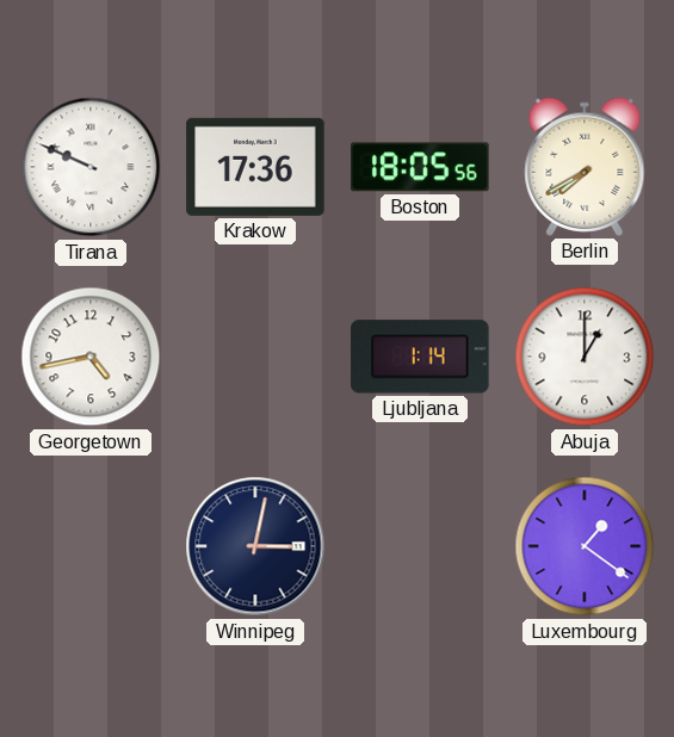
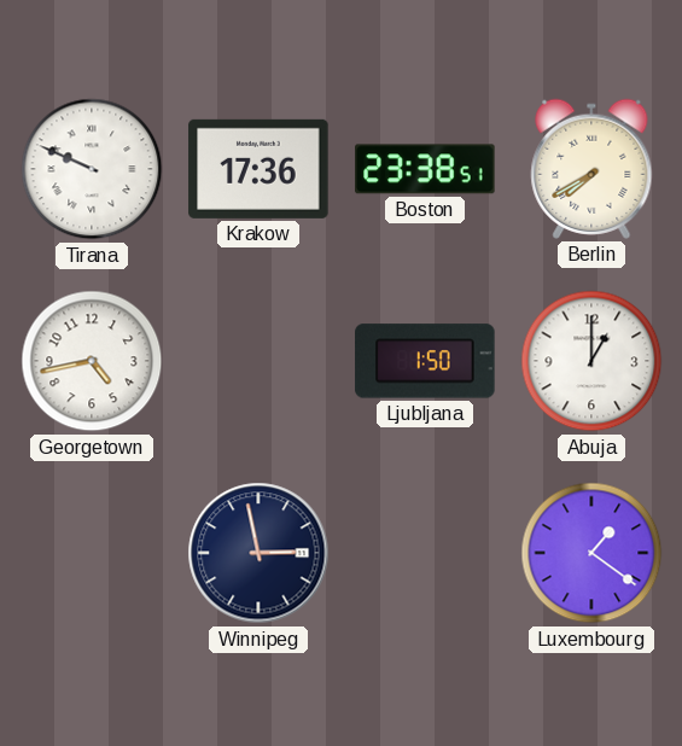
Boston: 18:05 -> 23:38
Ljubljana: 1:14 -> 1:50
Winnipeg: 3:02 -> 2:58
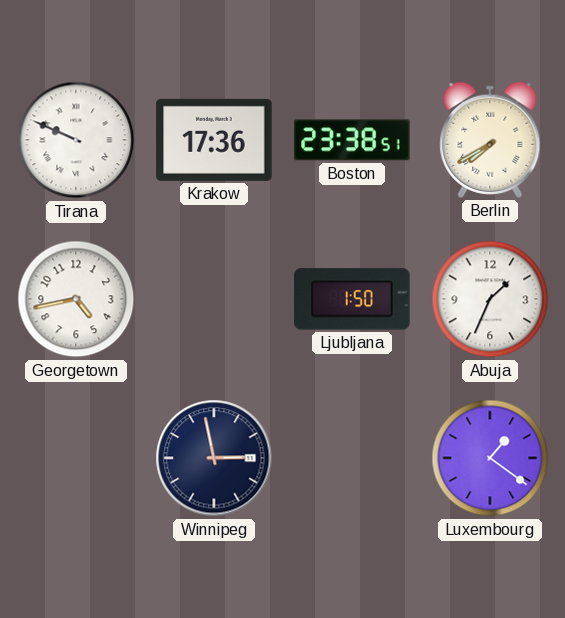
Abuja: 1:00 -> 1:34
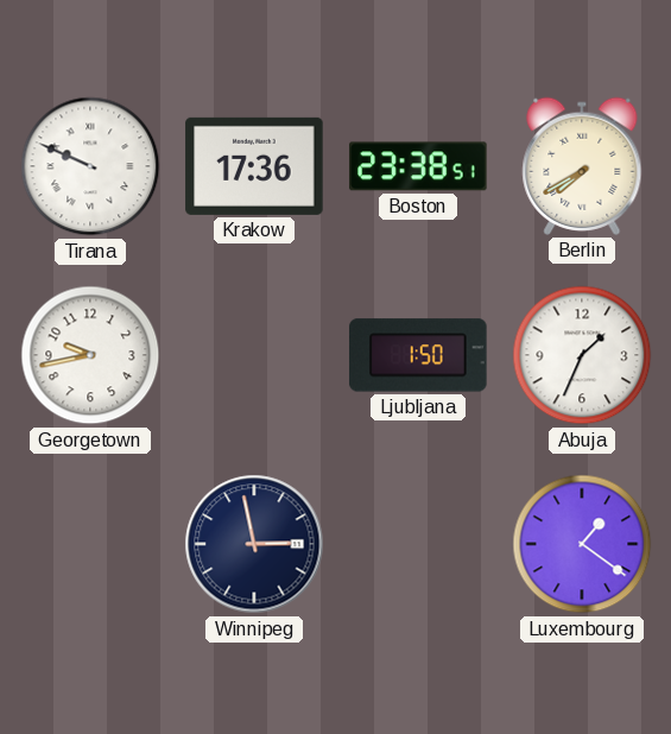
Georgetown: 4:43 -> 9:43
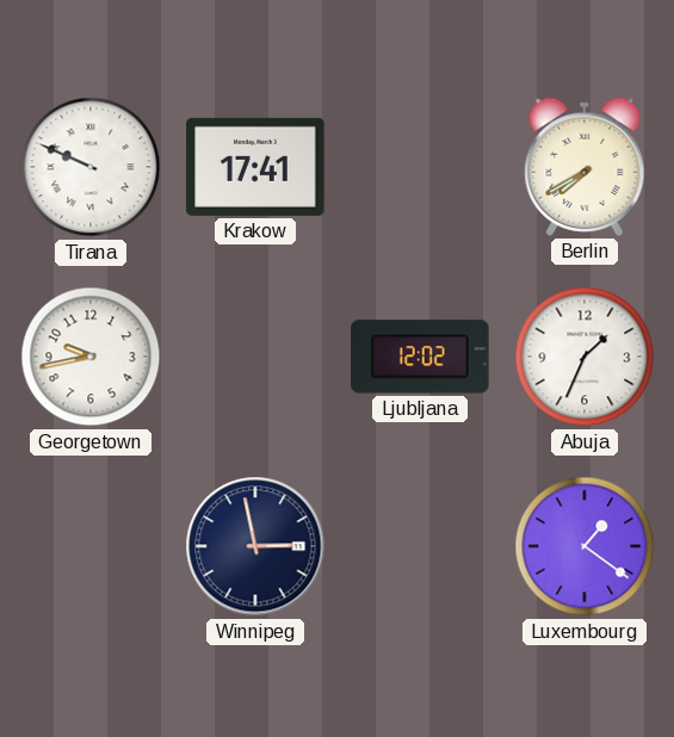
Krakow: 17:36 -> 17:41
Boston: 23:38 -> none
Ljubljana: 1:50 -> 12:02
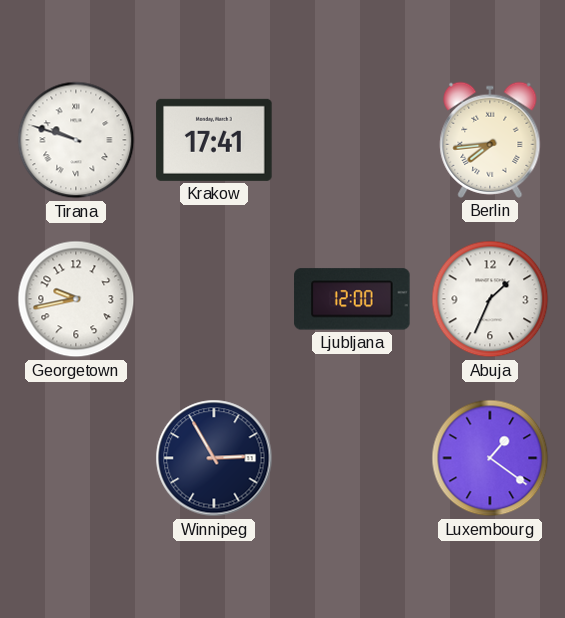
Tirana: 9:49 -> 9:48
Berlin: 7:40 -> 7:44
Ljubljana: 12:02 -> 12:00
Winnipeg: 2:58 -> 2:55
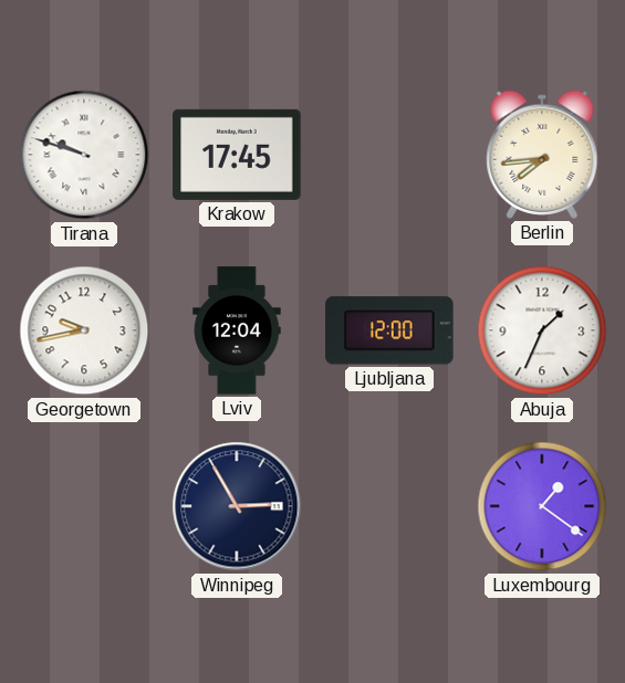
Krakow: 17:41 -> 17:45
Lviv: none -> 12:04
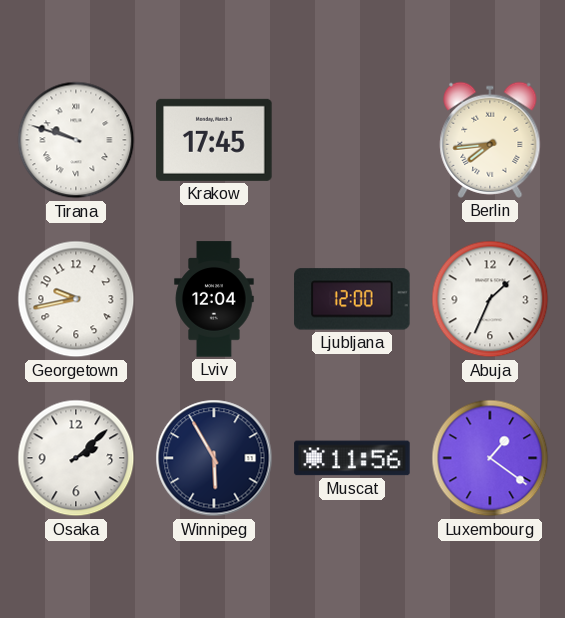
Osaka: none -> 2:08
Winnipeg: 2:55 -> 5:55
Muscat: none -> 11:56
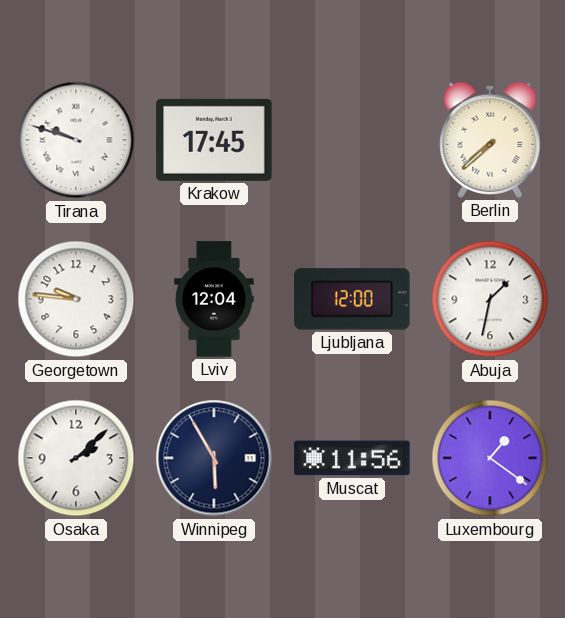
Berlin: 7:44 -> 7:38
Georgetown: 9:43 -> 9:46
Abuja: 1:34 -> 1:32
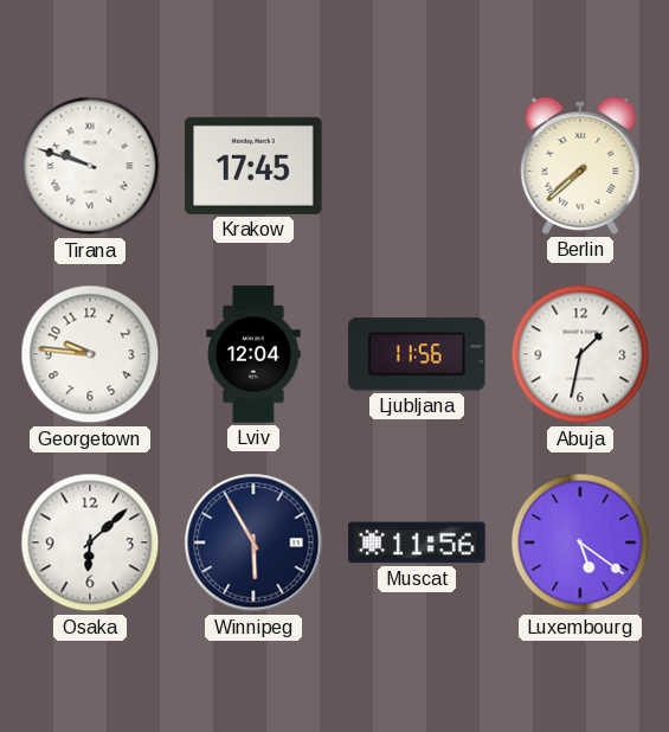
Ljubljana: 12:00 -> 11:56
Osaka: 2:08 -> 6:08
Luxembourg: 1:21 -> 5:21
